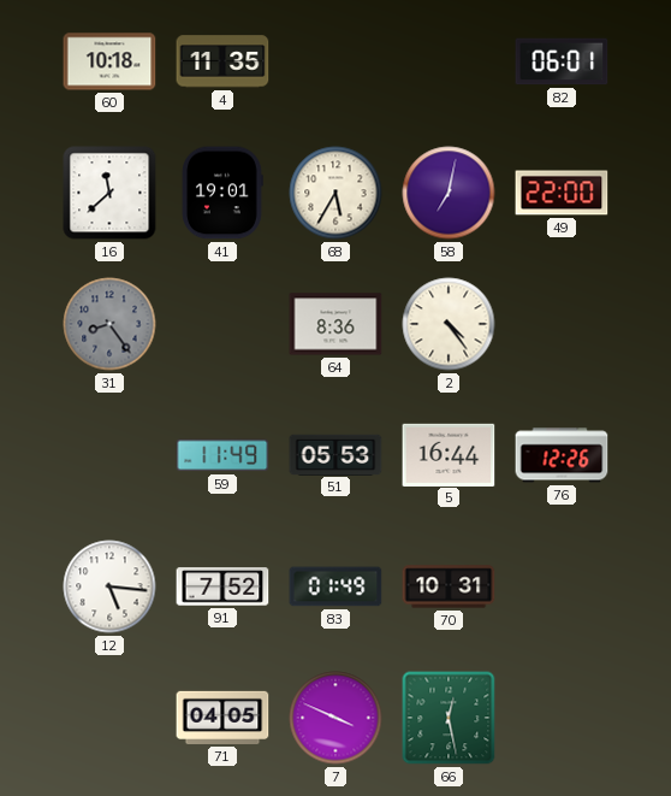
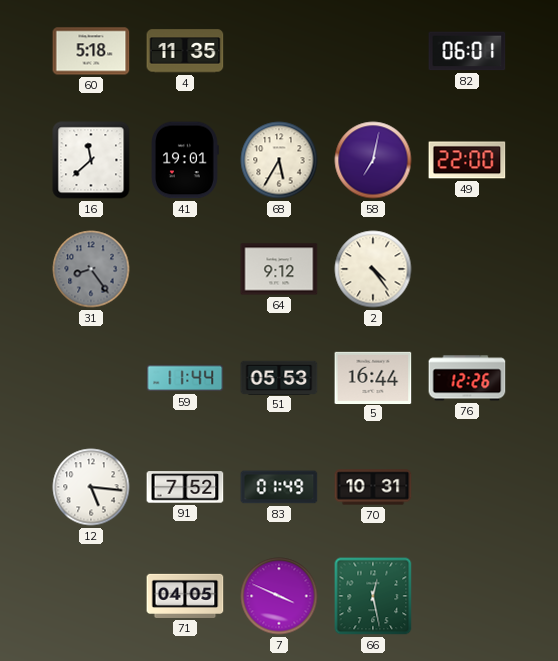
60: 10:18 -> 5:18
64: 8:36 -> 9:12
59: 11:49 -> 11:44
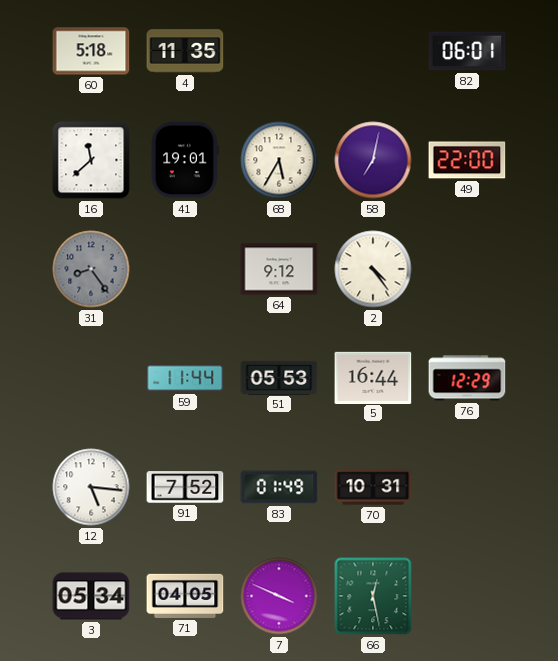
76: 12:26 -> 12:29
3: none -> 05:34
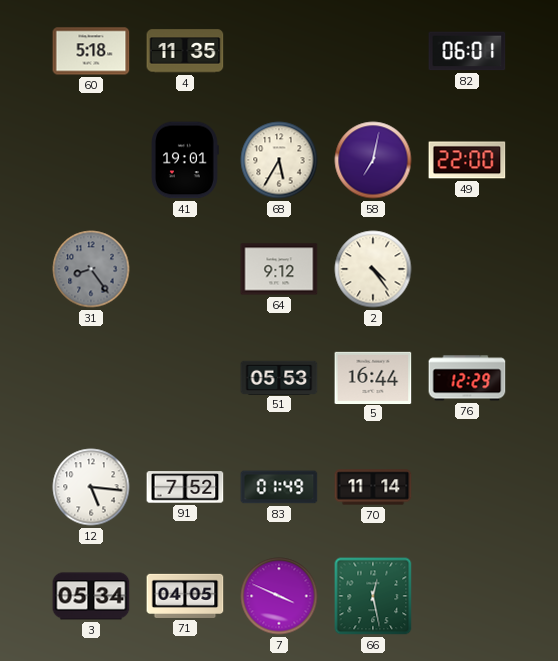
16: 11:38 -> none
59: 11:44 -> none
70: 10:31 -> 11:14
